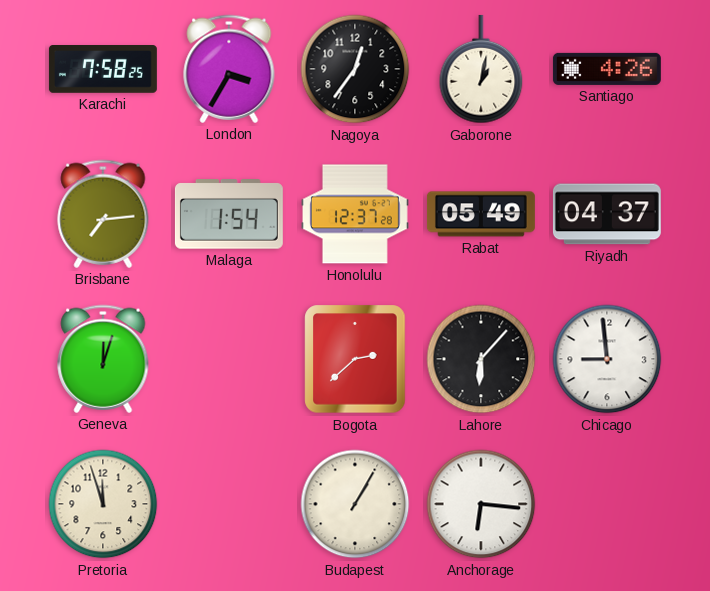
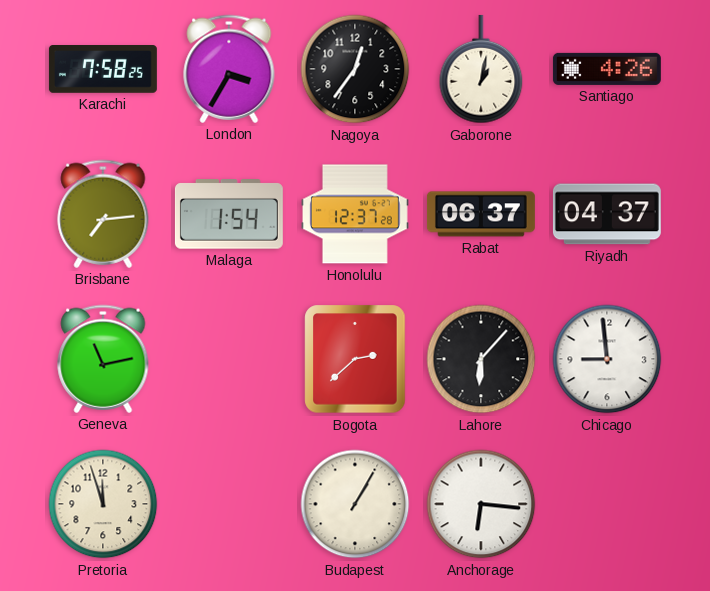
Rabat: 05:49 -> 06:37
Geneva: 12:03 -> 11:13
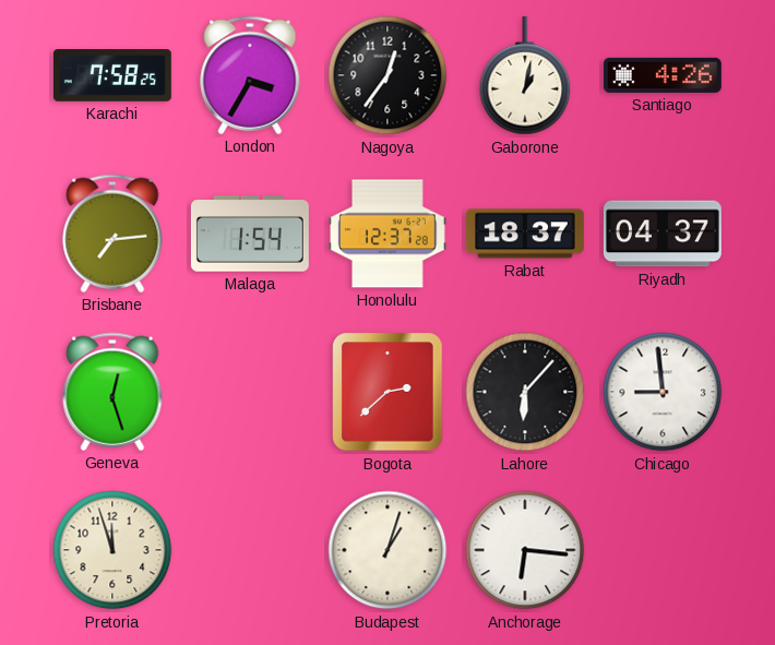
Rabat: 06:37 -> 18:37
Geneva: 11:13 -> 12:27
Budapest: 1:05 -> 1:03
